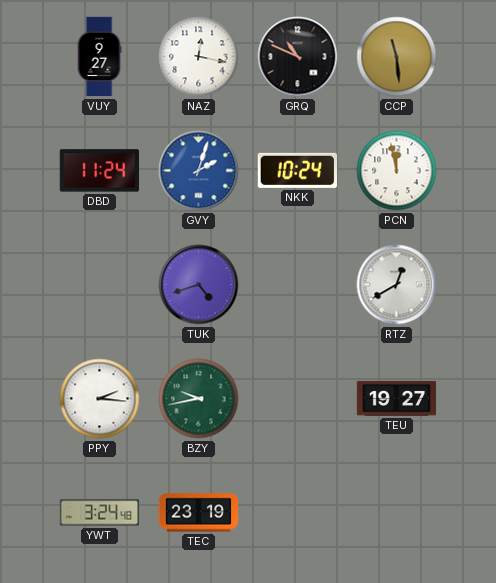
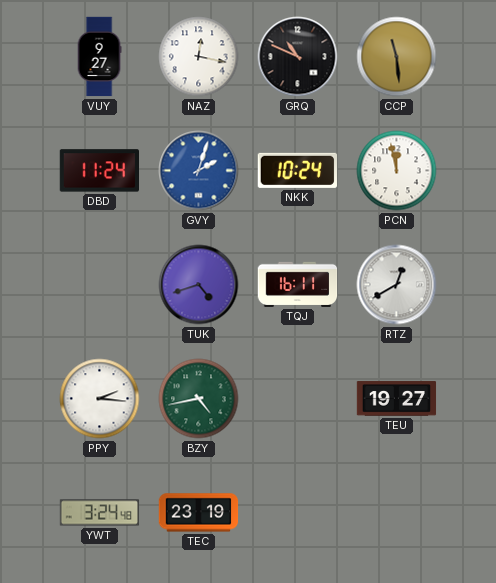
TQJ: none -> 16:11
BZY: 9:43 -> 4:43
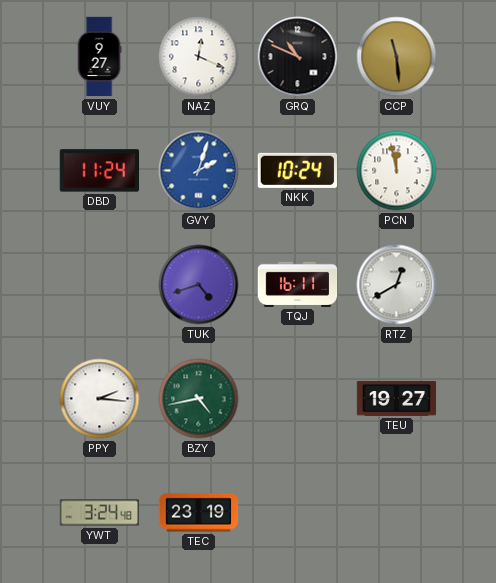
NAZ: 12:17 -> 12:19
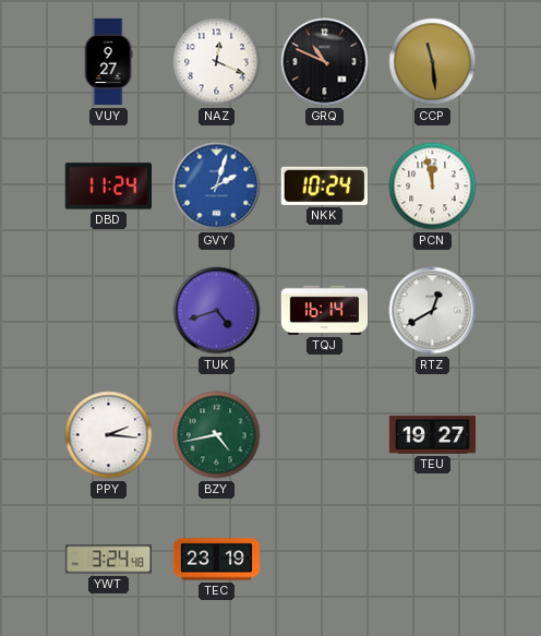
TQJ: 16:11 -> 16:14
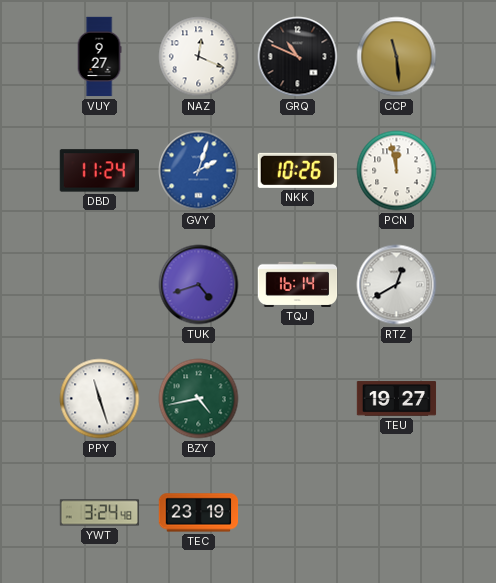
NKK: 10:24 -> 10:26
PPY: 2:16 -> 11:27
